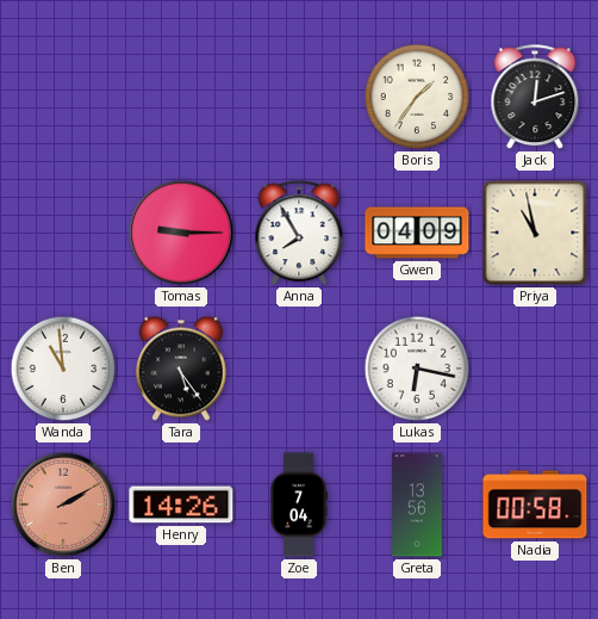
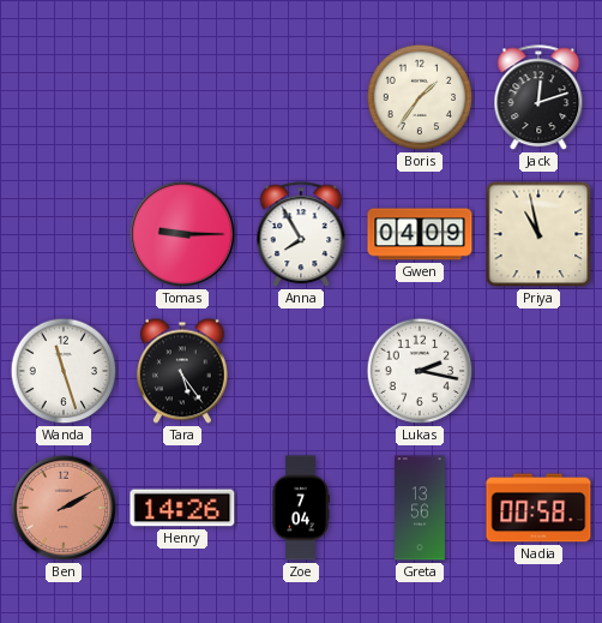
Wanda: 10:59 -> 11:27
Lukas: 6:17 -> 2:17
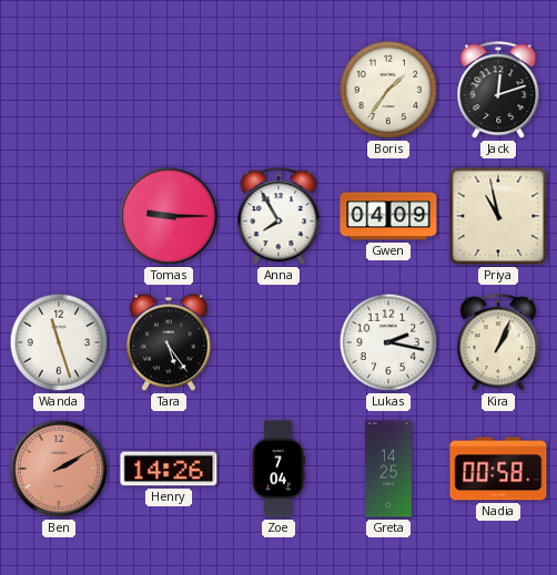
Kira: none -> 1:04
Greta: 13:56 -> 14:25
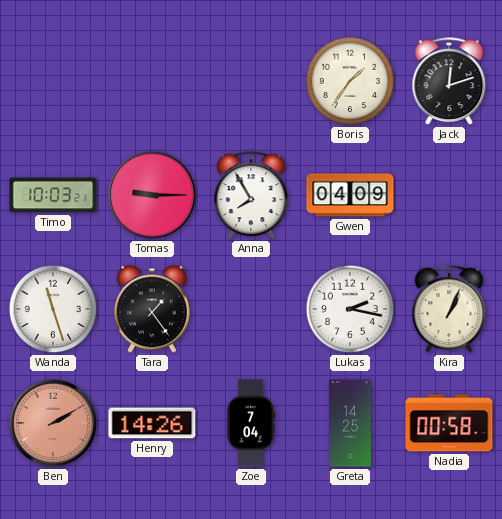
Timo: none -> 10:03
Priya: 10:58 -> none
Tara: 5:24 -> 1:24
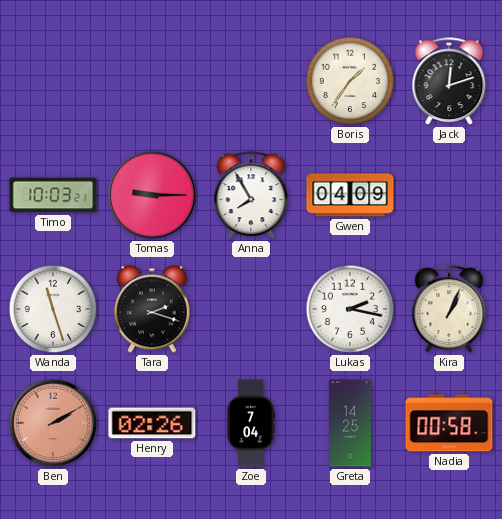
Tara: 1:24 -> 2:18
Henry: 14:26 -> 02:26
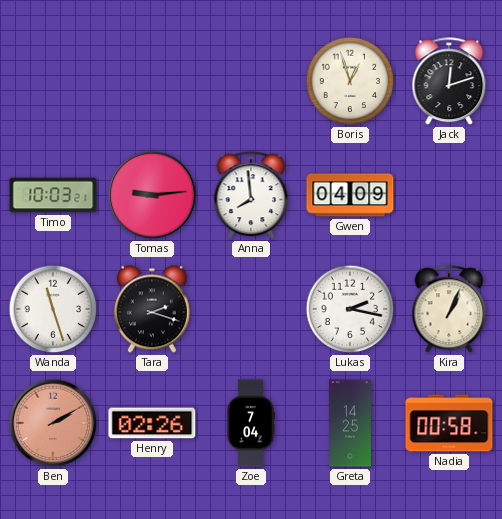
Boris: 1:36 -> 12:57
Tomas: 9:15 -> 9:14
Anna: 7:55 -> 7:59
